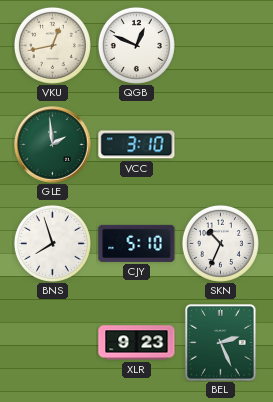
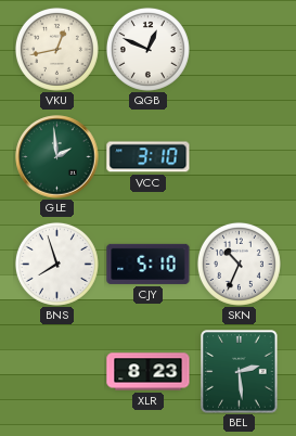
XLR: 9:23 -> 8:23
BEL: 2:26 -> 2:29
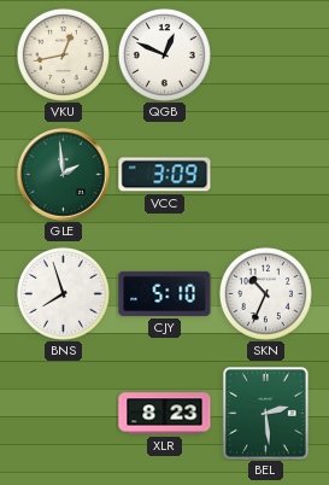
VCC: 3:10 -> 3:09
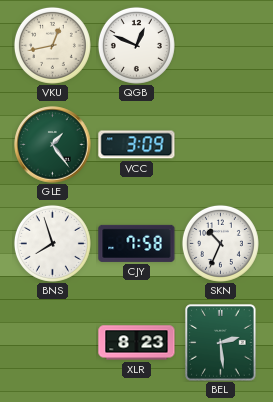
GLE: 1:59 -> 1:24
CJY: 5:10 -> 7:58
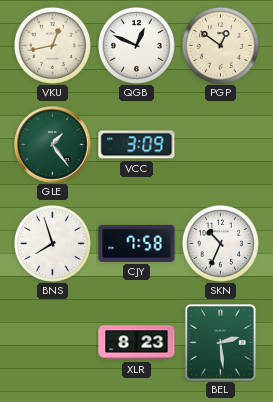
PGP: none -> 12:51
